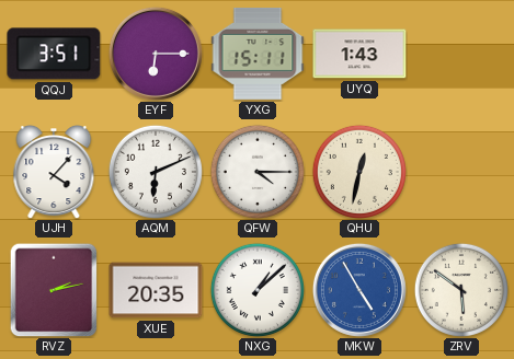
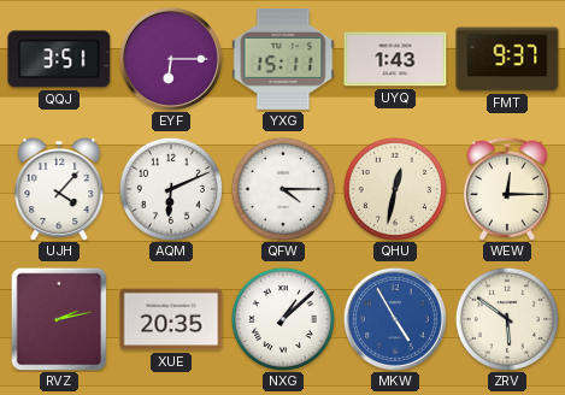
FMT: none -> 9:37
WEW: none -> 12:15
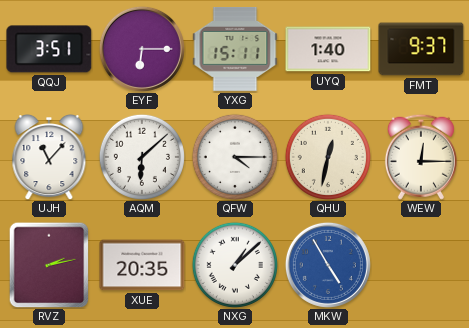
UYQ: 1:43 -> 1:40
UJH: 4:07 -> 11:07
AQM: 6:11 -> 6:08
ZRV: 5:51 -> none
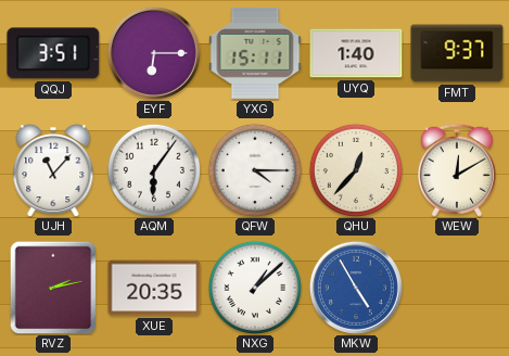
AQM: 6:08 -> 6:06
QHU: 12:32 -> 12:37
WEW: 12:15 -> 12:10
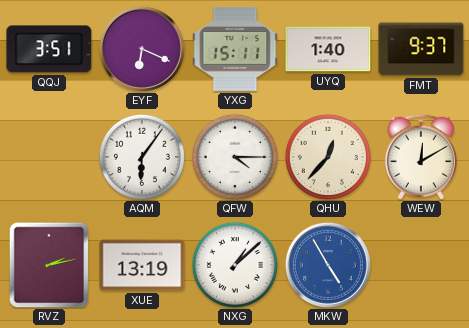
EYF: 6:15 -> 6:19
UJH: 11:07 -> none
XUE: 20:35 -> 13:19
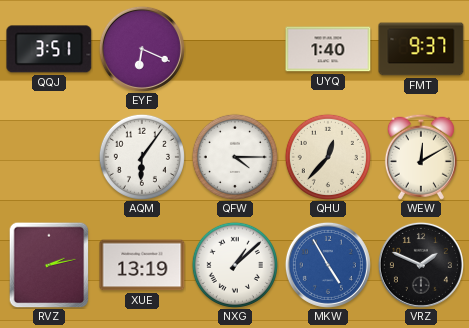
YXG: 15:11 -> none
VRZ: none -> 1:49
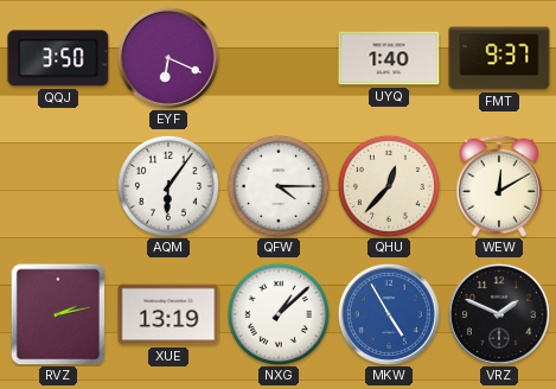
QQJ: 3:51 -> 3:50
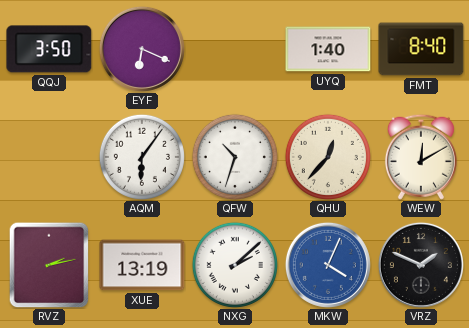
FMT: 9:37 -> 8:40
QFW: 4:15 -> 10:33
NXG: 1:08 -> 2:08
MKW: 4:55 -> 4:04
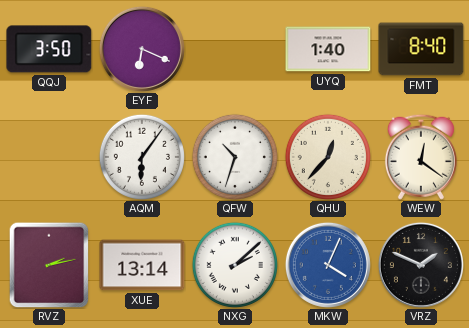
WEW: 12:10 -> 12:21
XUE: 13:19 -> 13:14
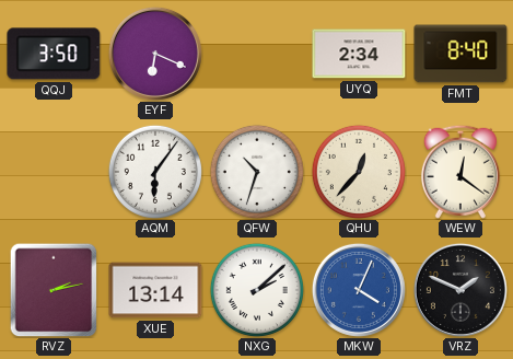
UYQ: 1:40 -> 2:34
